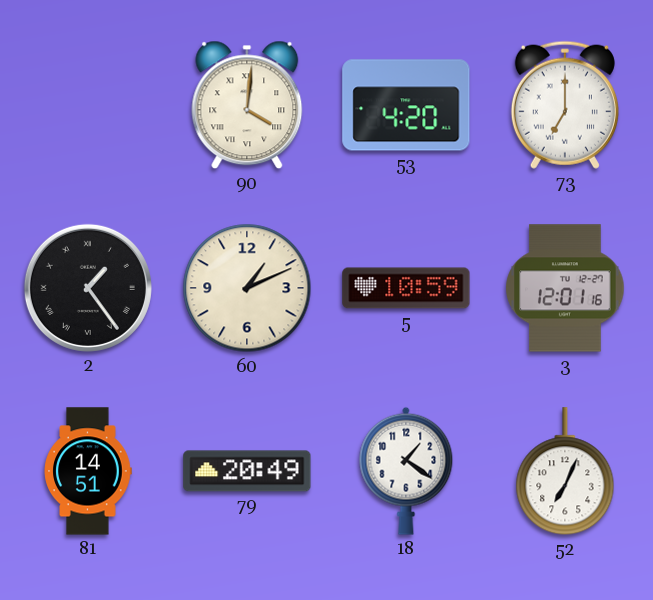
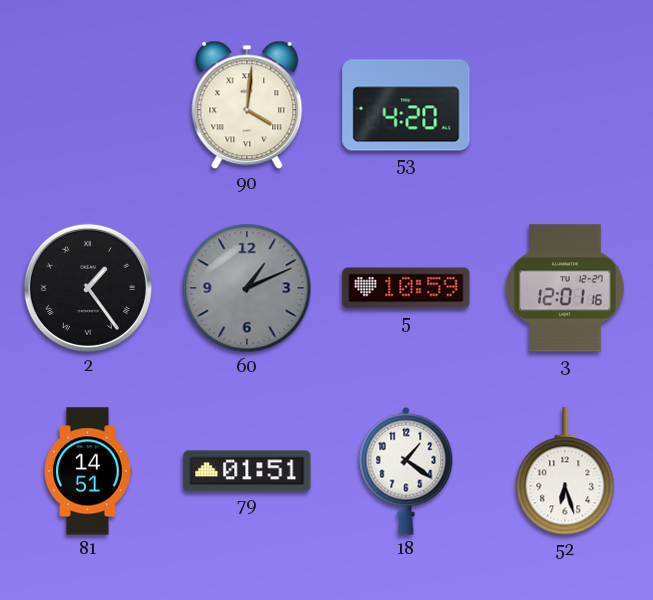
73: 7:00 -> none
60 dial: cream -> grey
79: 20:49 -> 01:51
52: 7:04 -> 6:27
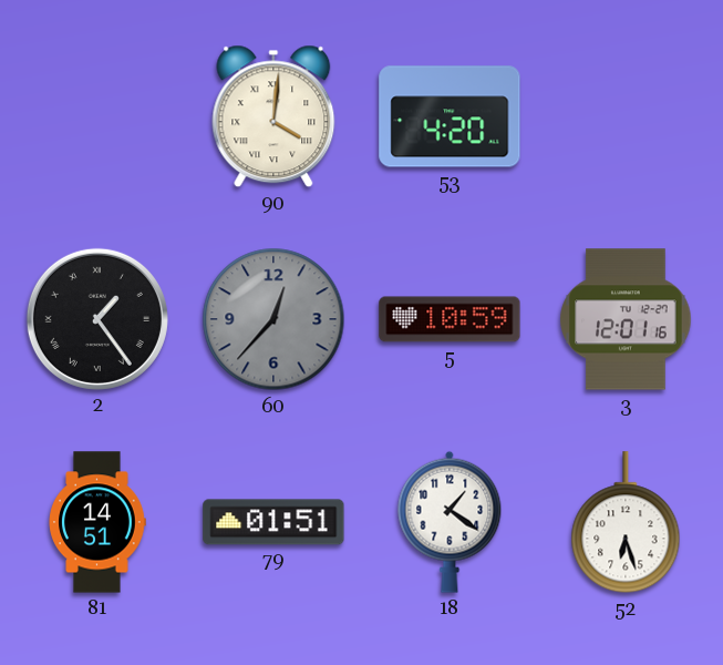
60: 1:11 -> 12:37
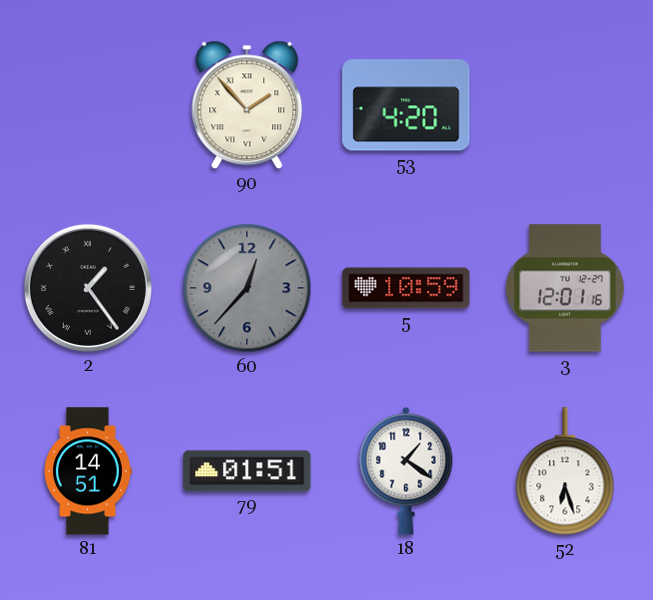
90: 4:01 -> 1:53
